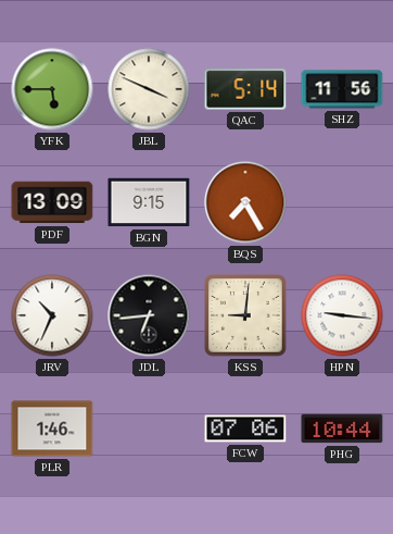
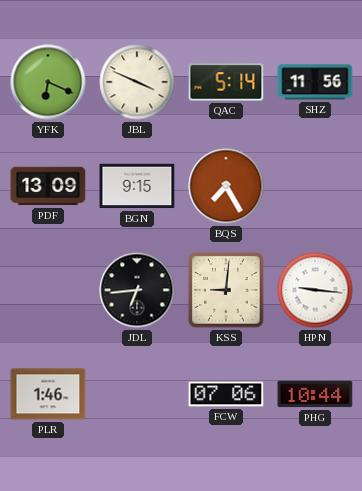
YFK: 5:45 -> 6:19
JRV: 10:34 -> none
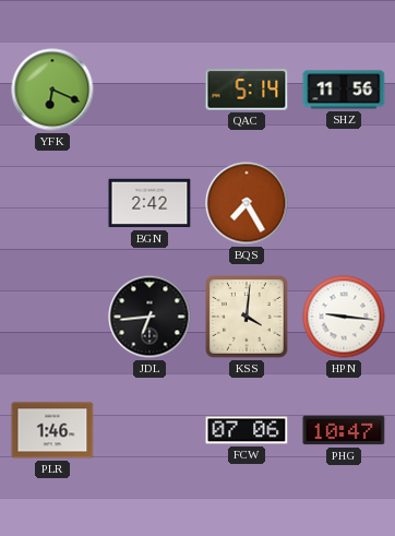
JBL: 3:49 -> none
PDF: 13:09 -> none
BGN: 9:15 -> 2:42
KSS: 9:01 -> 4:01
PHG: 10:44 -> 10:47
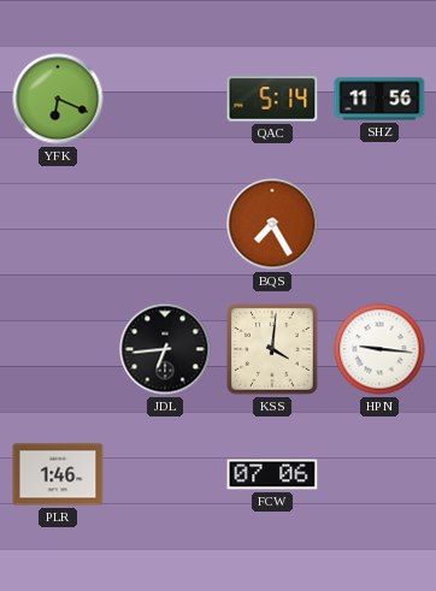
BGN: 2:42 -> none
PHG: 10:47 -> none
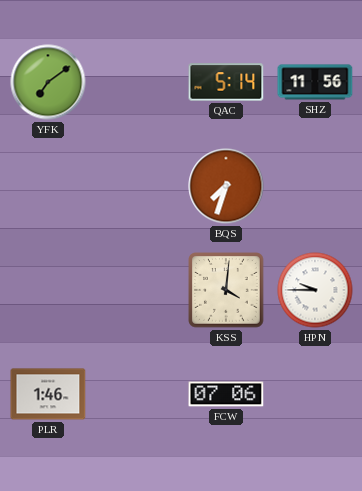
YFK: 6:19 -> 7:09
BQS: 7:25 -> 7:33
JDL: 6:44 -> none
HPN: 9:16 -> 9:45
